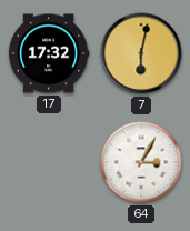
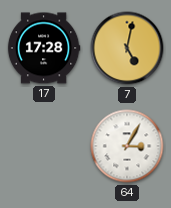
17: 17:32 -> 17:28
7: 6:02 -> 5:02
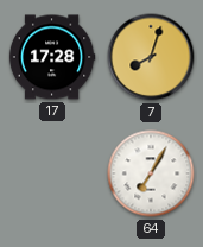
7: 5:02 -> 8:03
64: 3:05 -> 7:05
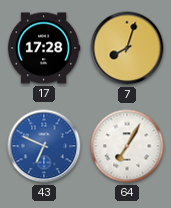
43: none -> 6:49
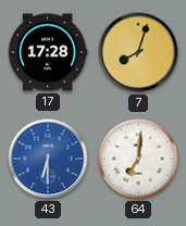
43: 6:49 -> 6:30
64: 7:05 -> 7:01
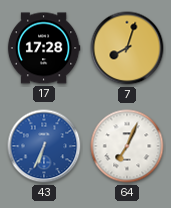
43: 6:30 -> 6:34
64: 7:01 -> 7:04
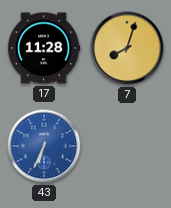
17: 17:28 -> 11:28
64: 7:04 -> none
